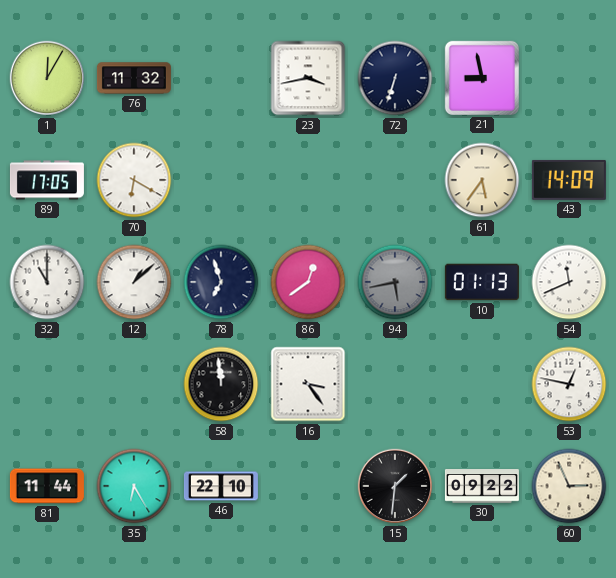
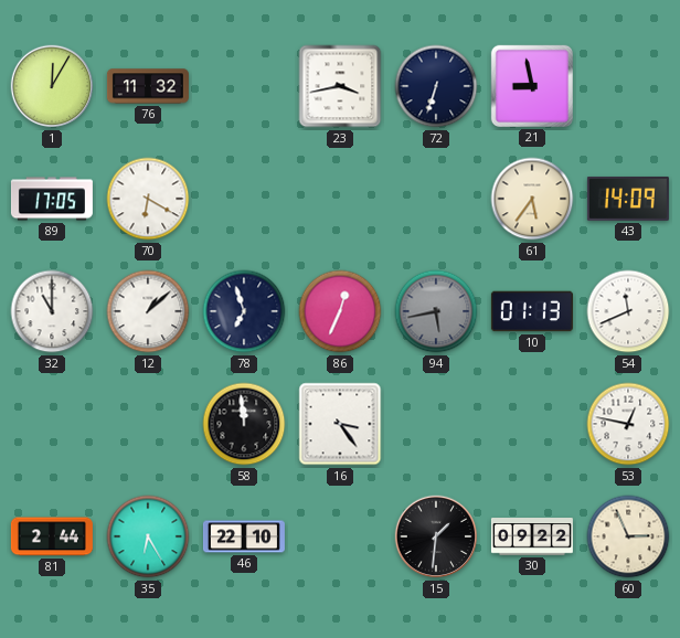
86: 12:39 -> 12:34
81: 11:44 -> 2:44
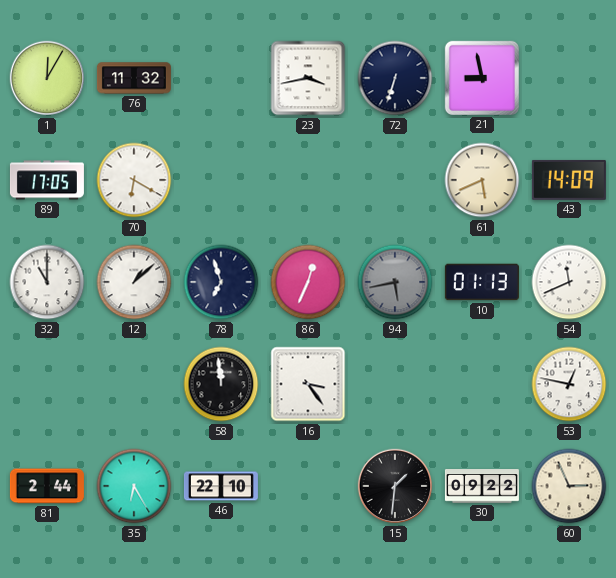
61: 5:36 -> 5:41
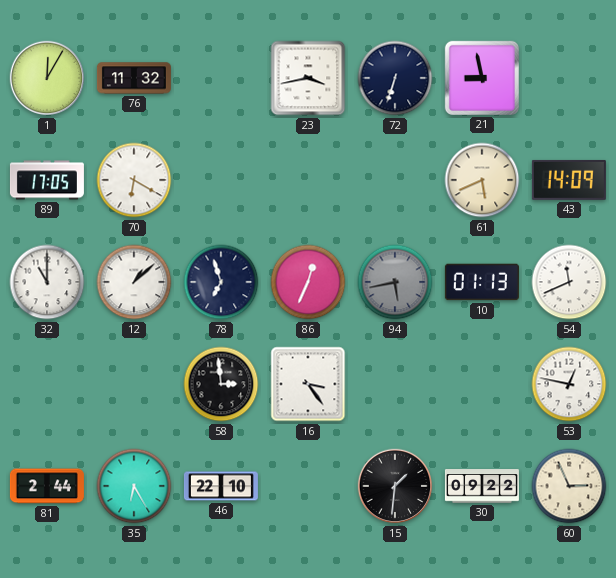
58: 11:59 -> 2:59
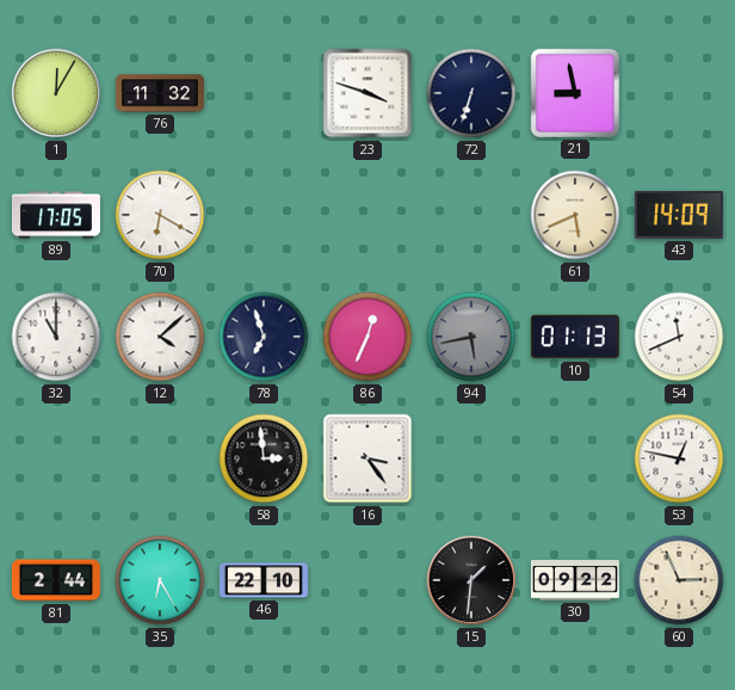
23: 3:43 -> 3:48
12: 1:08 -> 4:08
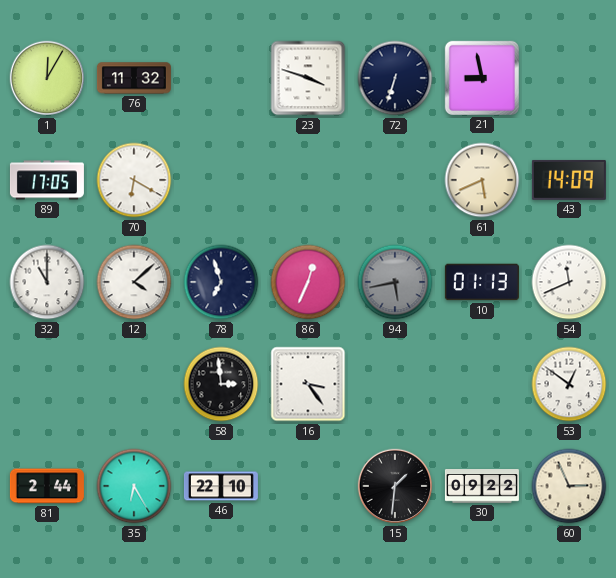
53: 12:47 -> 12:51
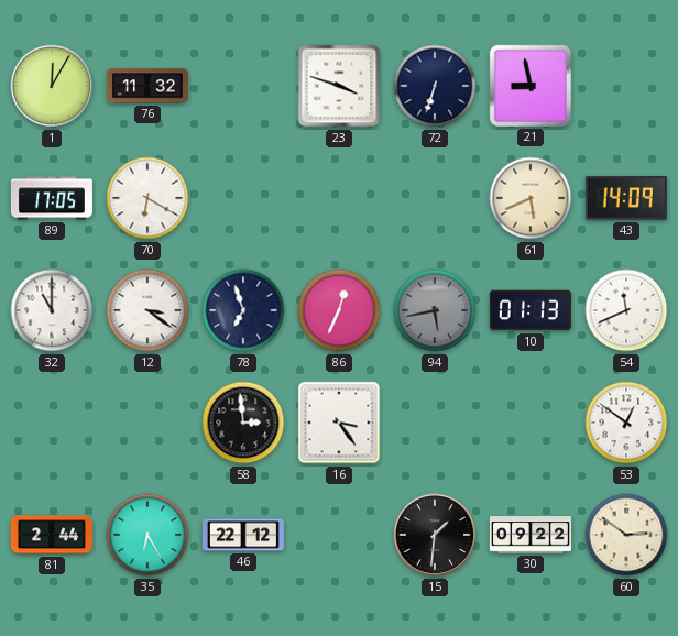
12: 4:08 -> 3:21
46: 22:10 -> 22:12
60: 2:56 -> 2:51
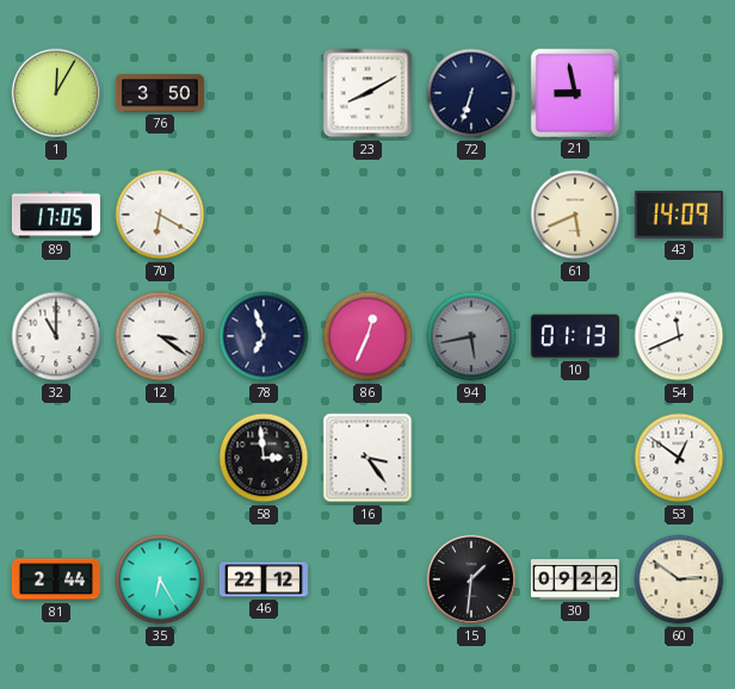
76: 11:32 -> 3:50
23: 3:48 -> 8:10
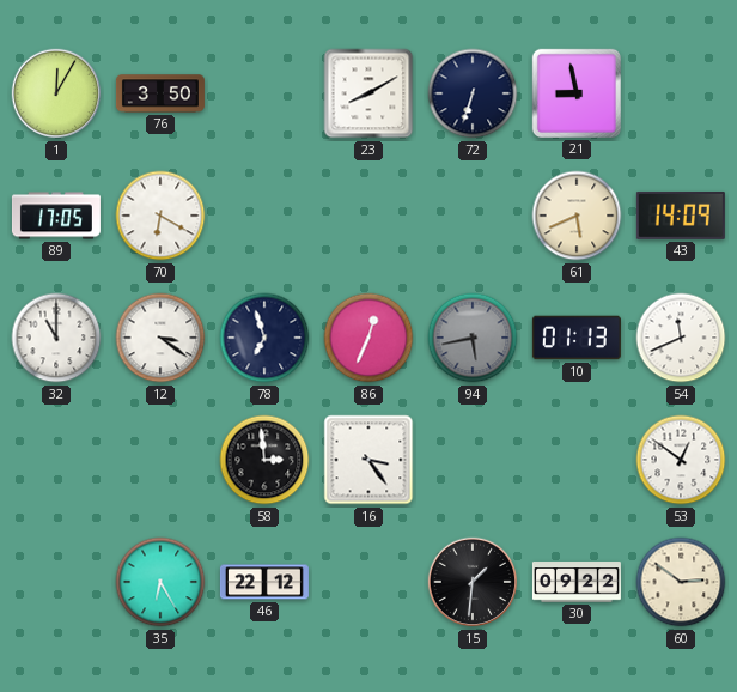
81: 2:44 -> none
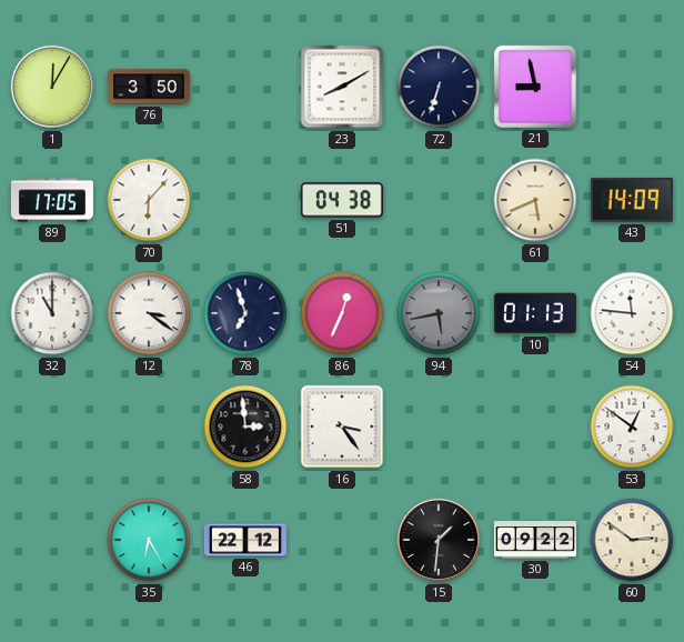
70: 6:20 -> 6:07
51: none -> 04:38
54: 11:41 -> 11:46
